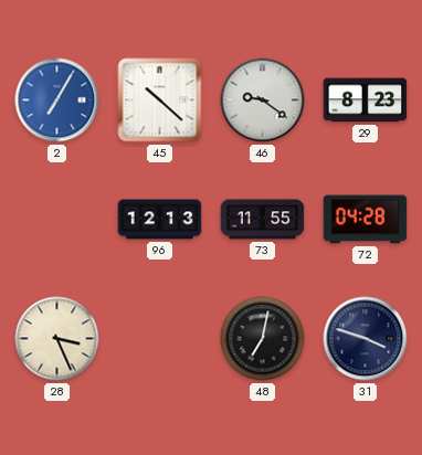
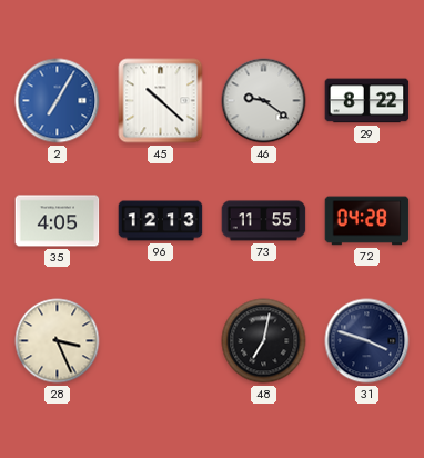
29: 8:23 -> 8:22
35: none -> 4:05
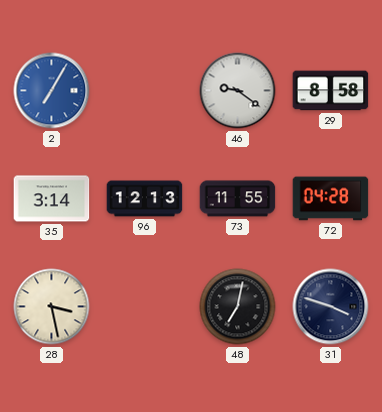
45: 10:22 -> none
29: 8:22 -> 8:58
35: 4:05 -> 3:14
28: 3:26 -> 3:28
